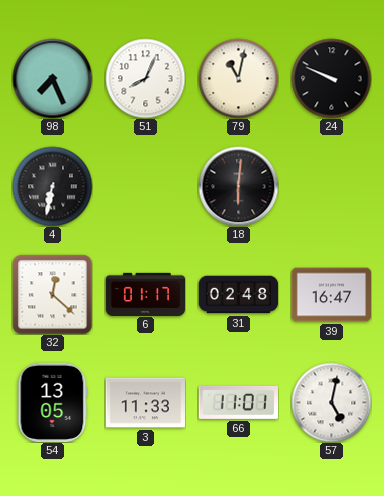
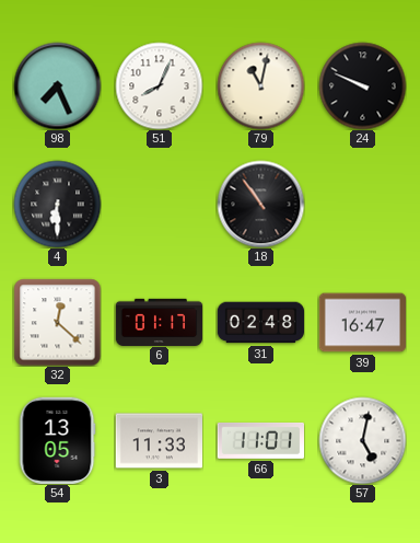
4: 6:32 -> 6:30
18: 6:01 -> 10:54
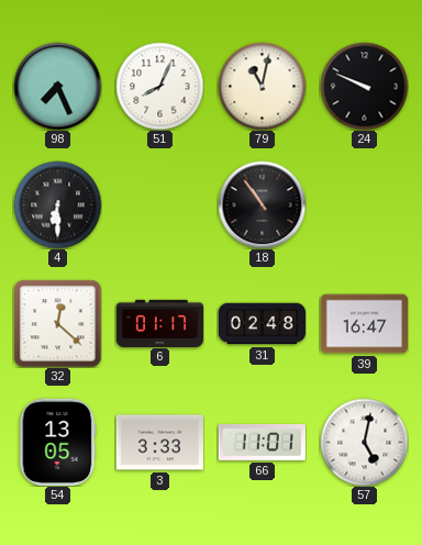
3: 11:33 -> 3:33
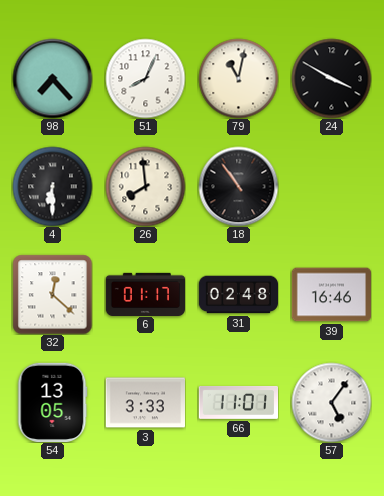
98: 7:26 -> 7:23
24: 9:49 -> 3:50
26: none -> 7:59
39: 16:47 -> 16:46
57: 5:02 -> 5:06
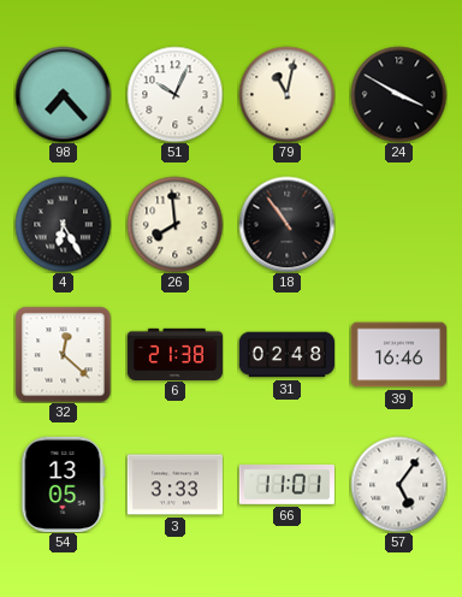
51: 8:04 -> 10:04
4: 6:30 -> 6:25
6: 01:17 -> 21:38
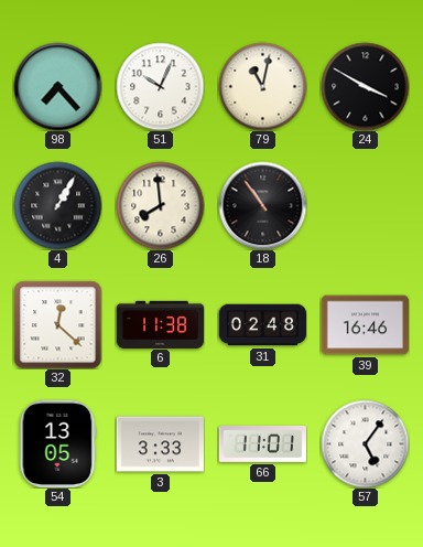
4: 6:25 -> 1:05
6: 21:38 -> 11:38
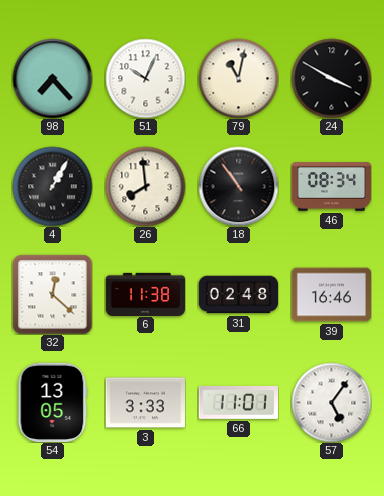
46: none -> 08:34
